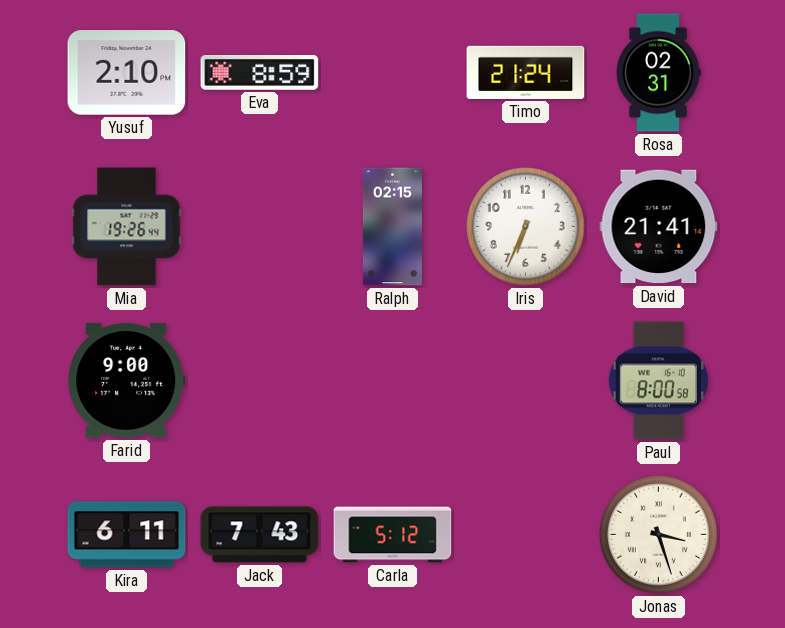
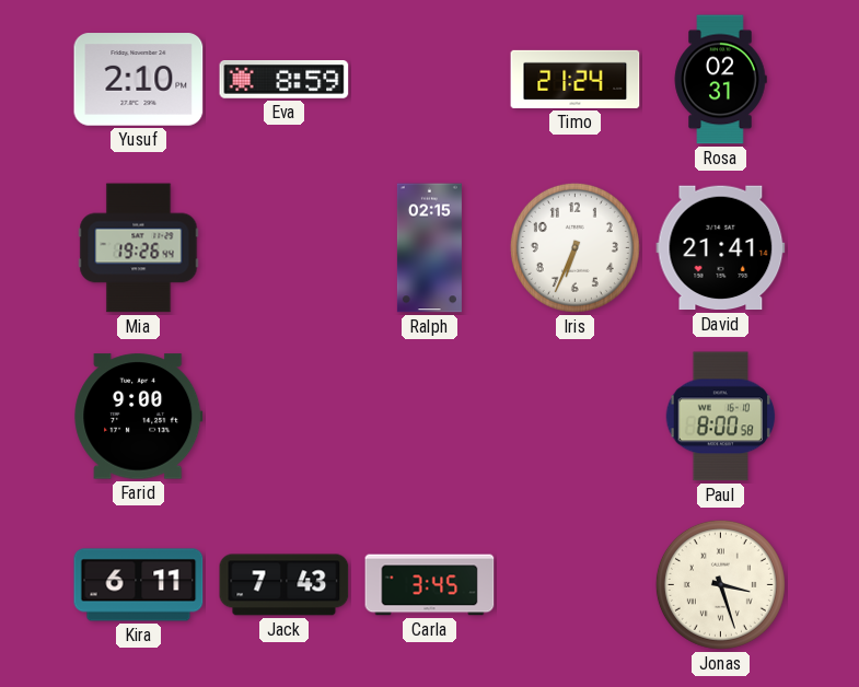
Carla: 5:12 -> 3:45
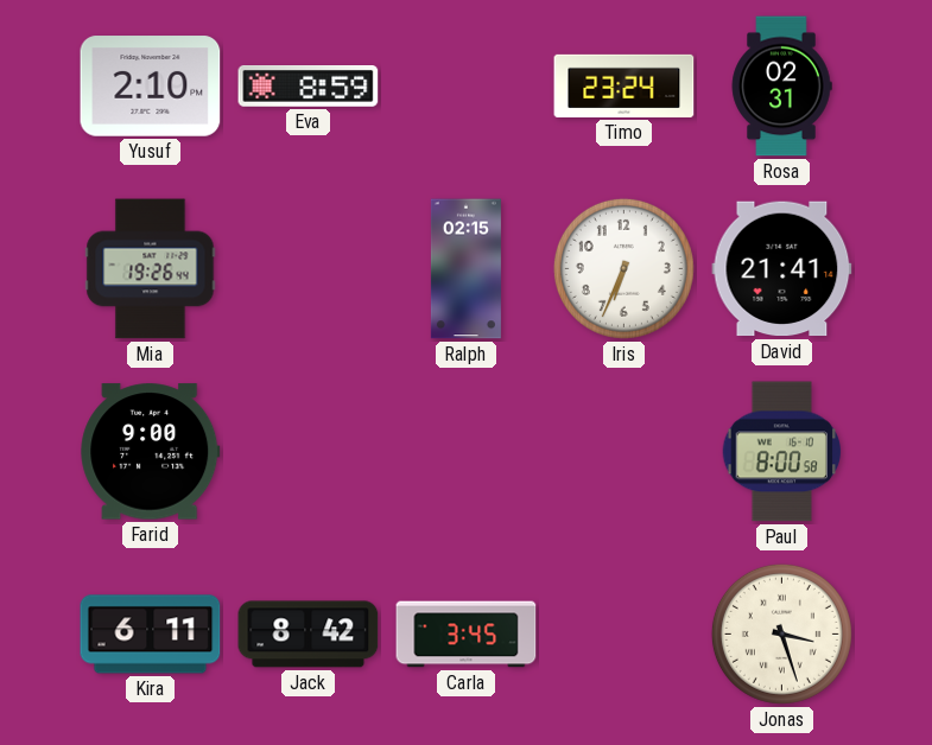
Timo: 21:24 -> 23:24
Jack: 7:43 -> 8:42
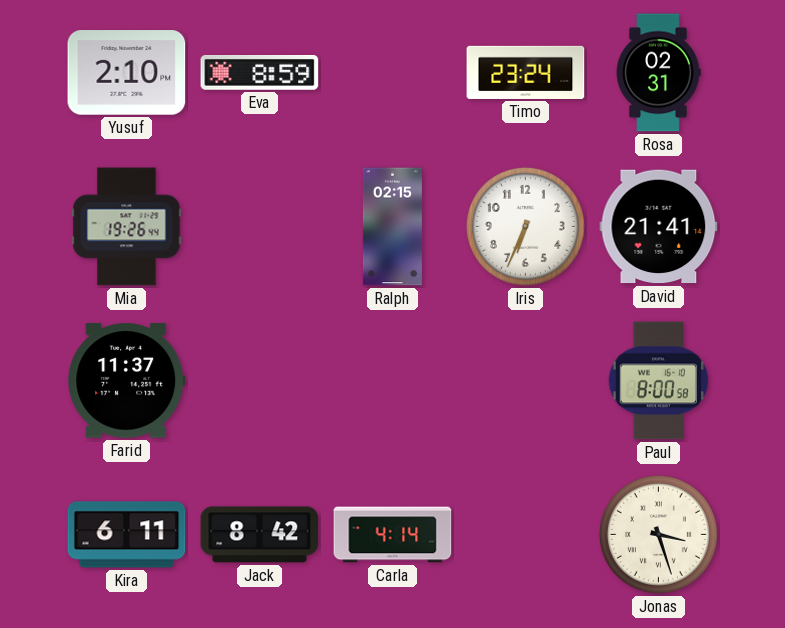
Farid: 9:00 -> 11:37
Carla: 3:45 -> 4:14
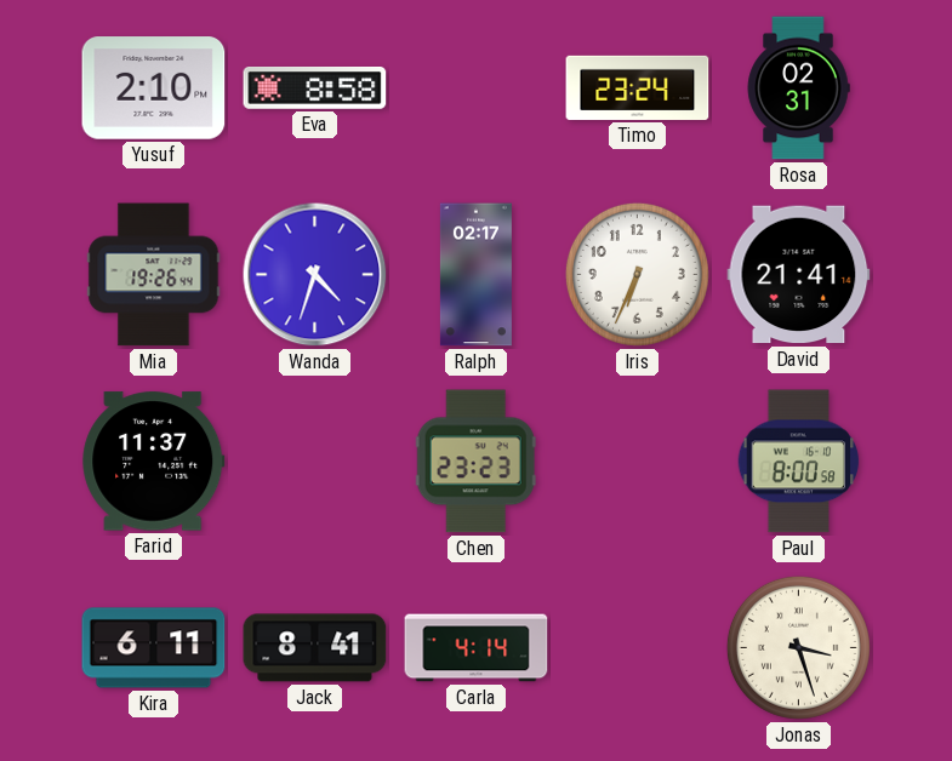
Eva: 8:59 -> 8:58
Wanda: none -> 4:33
Ralph: 02:15 -> 02:17
Chen: none -> 23:23
Jack: 8:42 -> 8:41
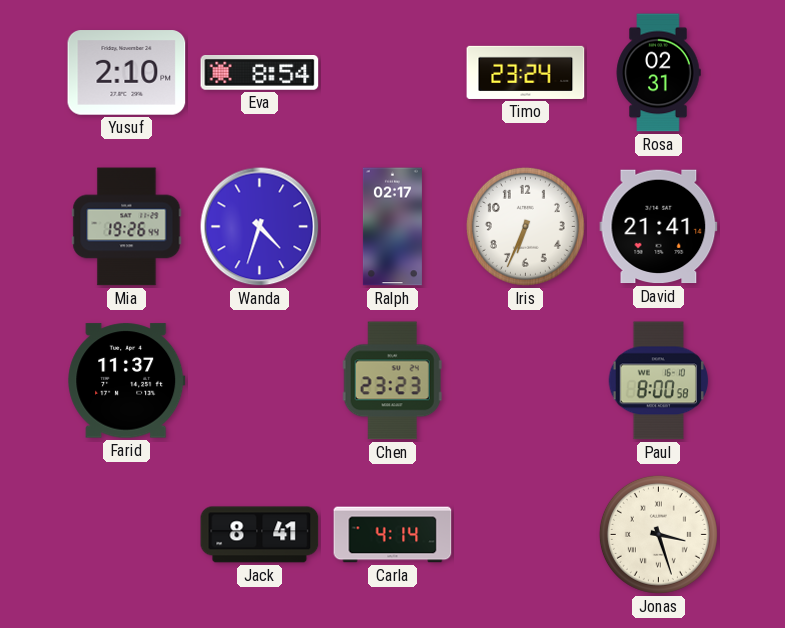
Eva: 8:58 -> 8:54
Kira: 6:11 -> none
